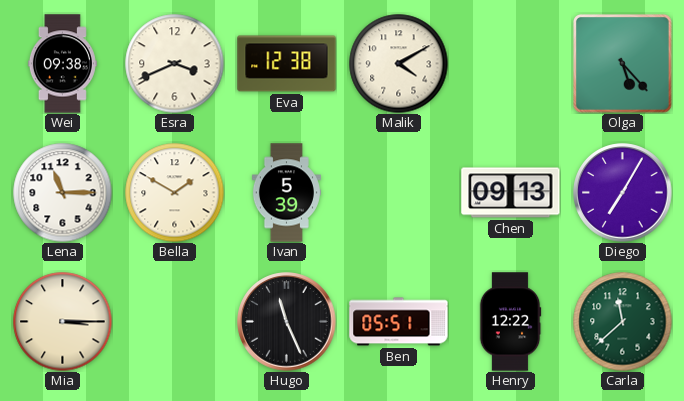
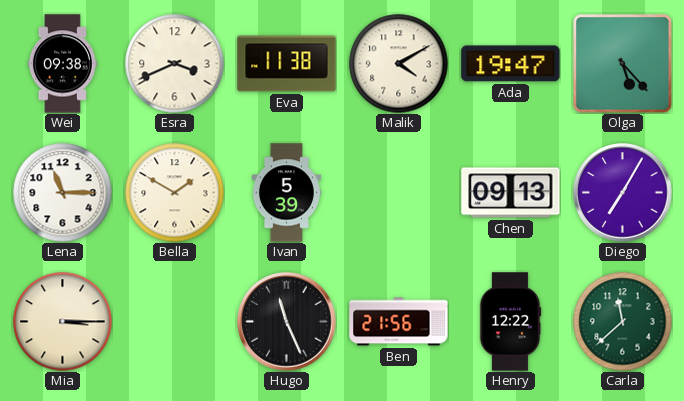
Eva: 12:38 -> 11:38
Ada: none -> 19:47
Ben: 05:51 -> 21:56
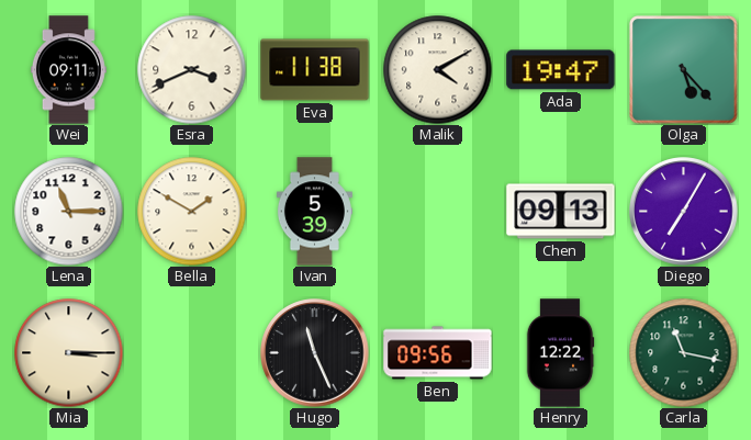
Wei: 09:38 -> 09:11
Ben: 21:56 -> 09:56
Carla: 11:38 -> 11:17
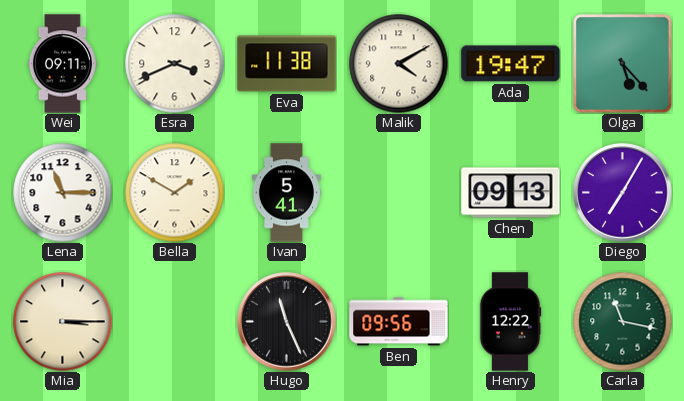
Ivan: 5:39 -> 5:41
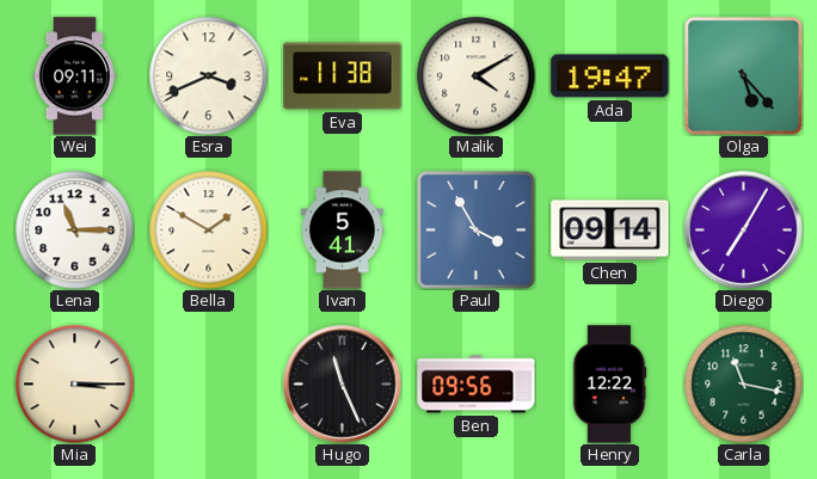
Paul: none -> 3:55
Chen: 09:13 -> 09:14
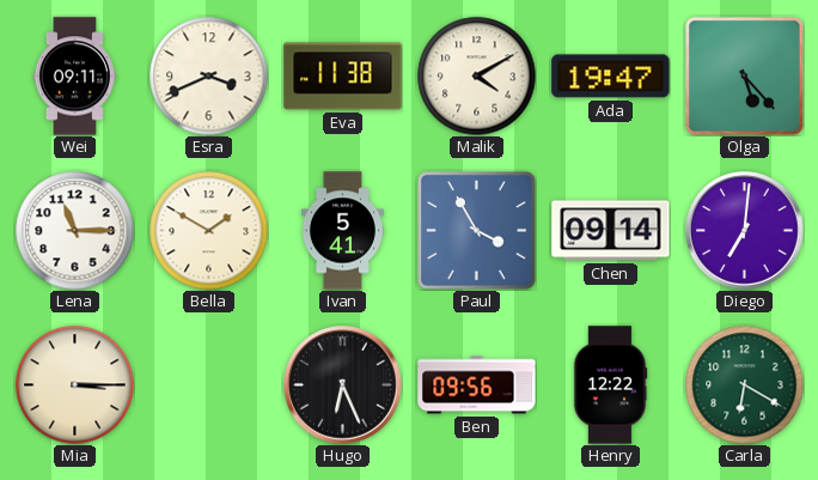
Diego: 7:05 -> 7:01
Hugo: 11:26 -> 6:26
Carla: 11:17 -> 6:20
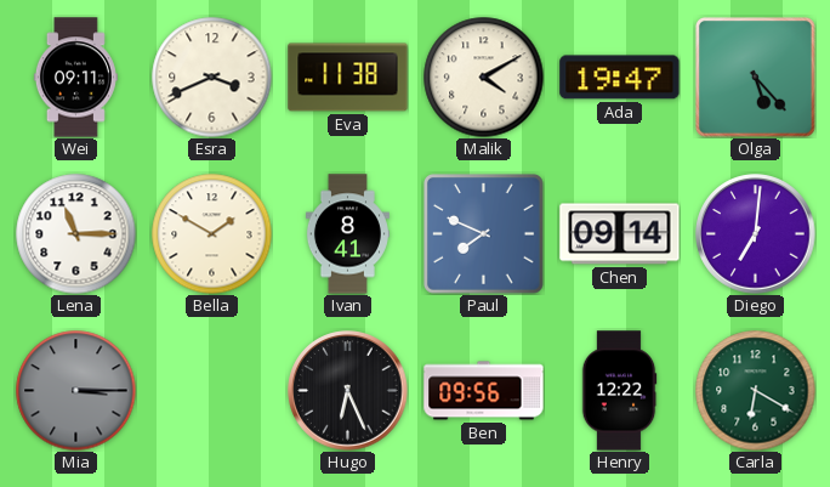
Ivan: 5:41 -> 8:41
Paul: 3:55 -> 7:49
Mia dial: cream -> grey
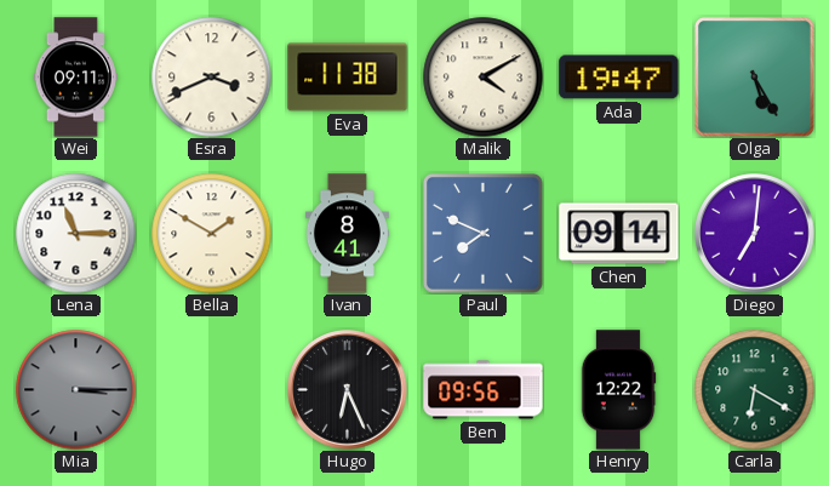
Olga: 5:23 -> 5:25
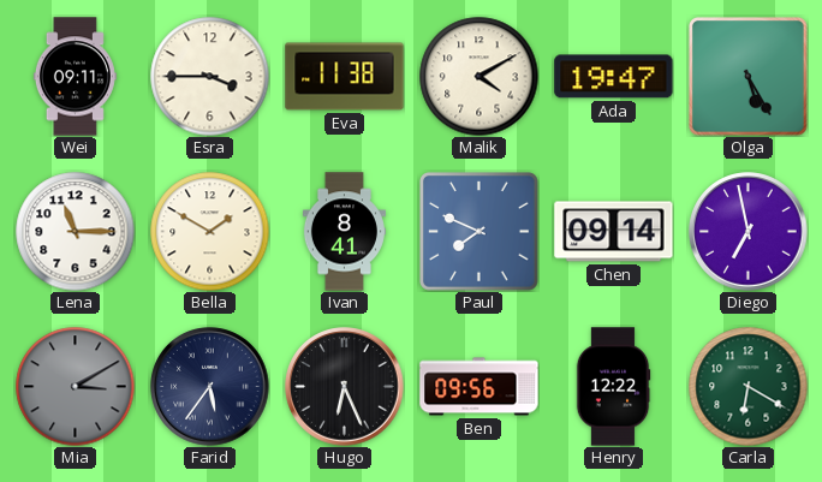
Esra: 3:41 -> 3:45
Diego: 7:01 -> 6:58
Mia: 3:15 -> 3:10
Farid: none -> 5:36
